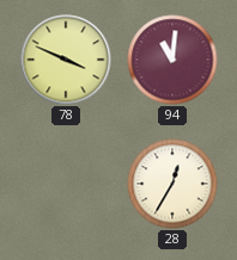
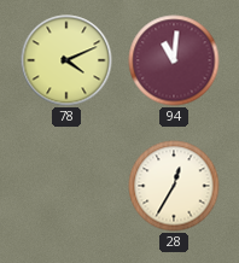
78: 3:49 -> 4:11
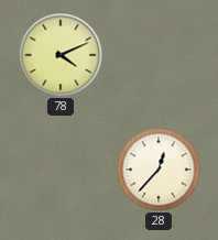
94: 11:01 -> none
28: 12:35 -> 12:37
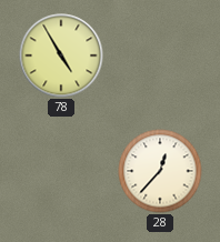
78: 4:11 -> 4:55
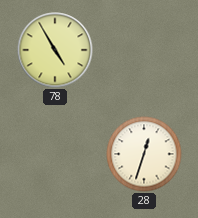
28: 12:37 -> 12:33
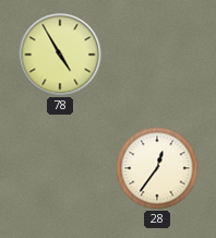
28: 12:33 -> 12:36
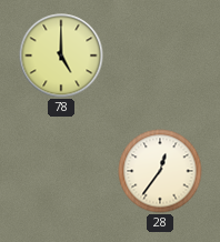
78: 4:55 -> 5:00
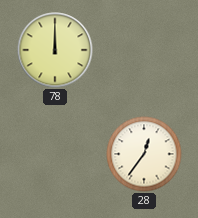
78: 5:00 -> 12:00
